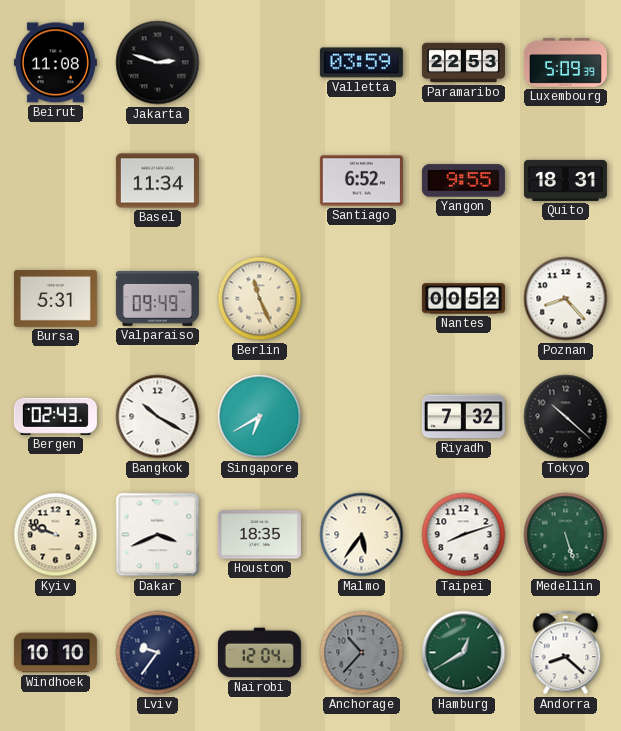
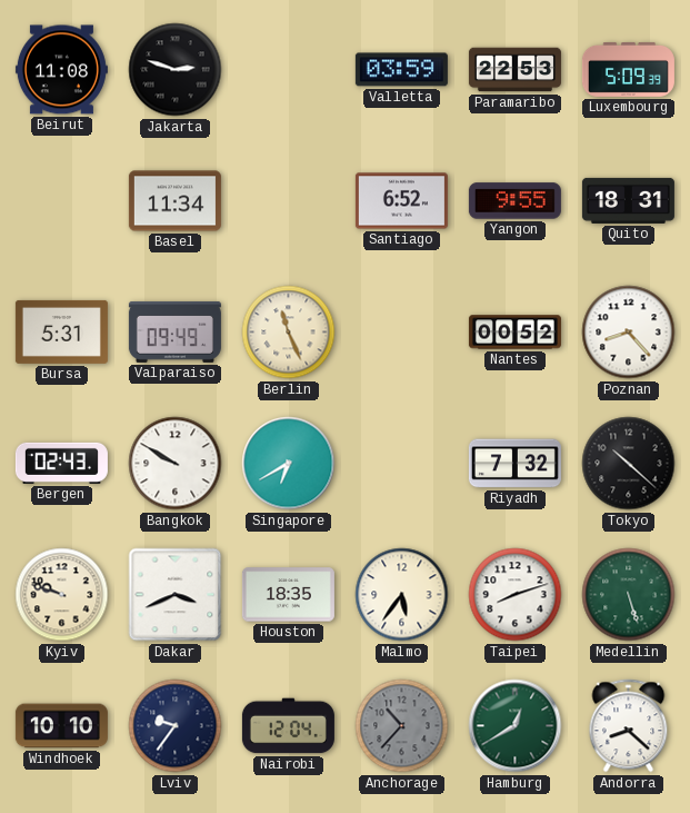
Bangkok: 10:20 -> 9:50
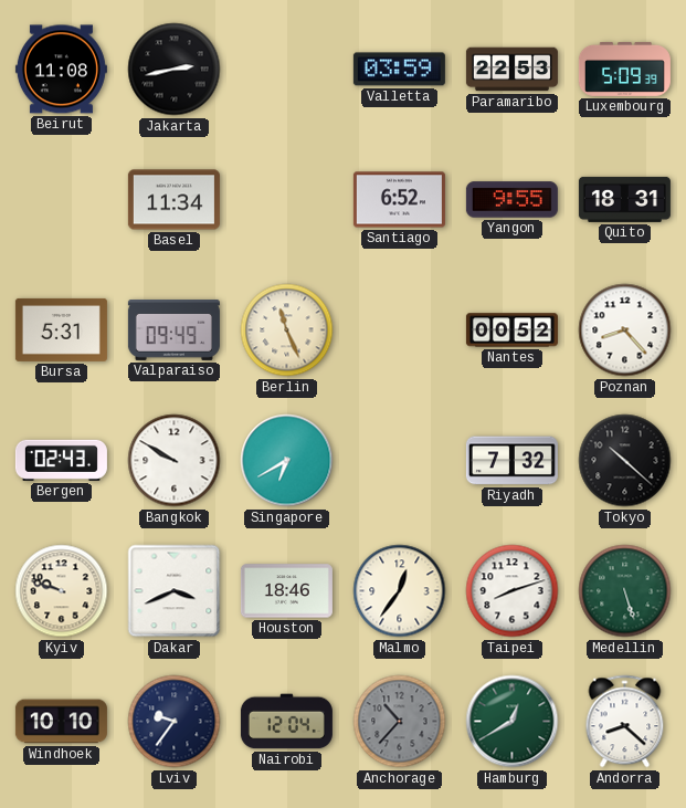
Jakarta: 2:48 -> 2:43
Houston: 18:35 -> 18:46
Malmo: 5:36 -> 12:36
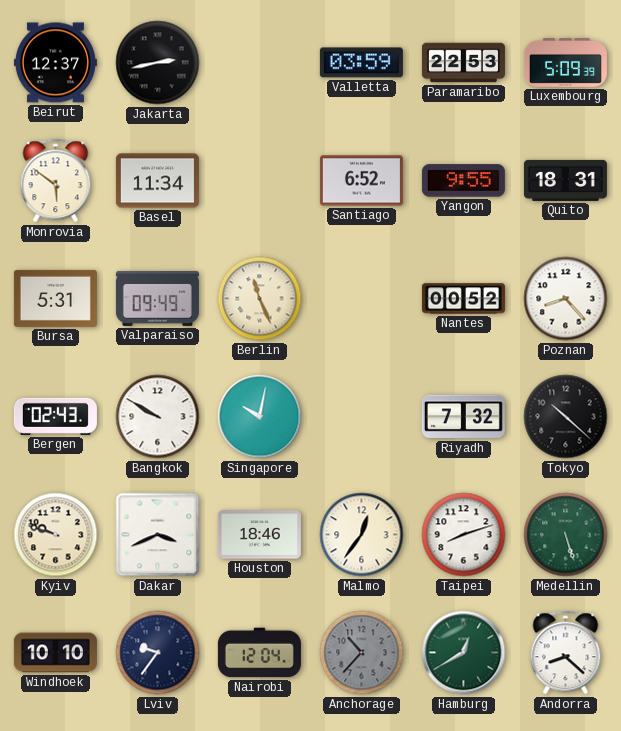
Beirut: 11:08 -> 12:37
Monrovia: none -> 5:51
Singapore: 6:40 -> 10:02
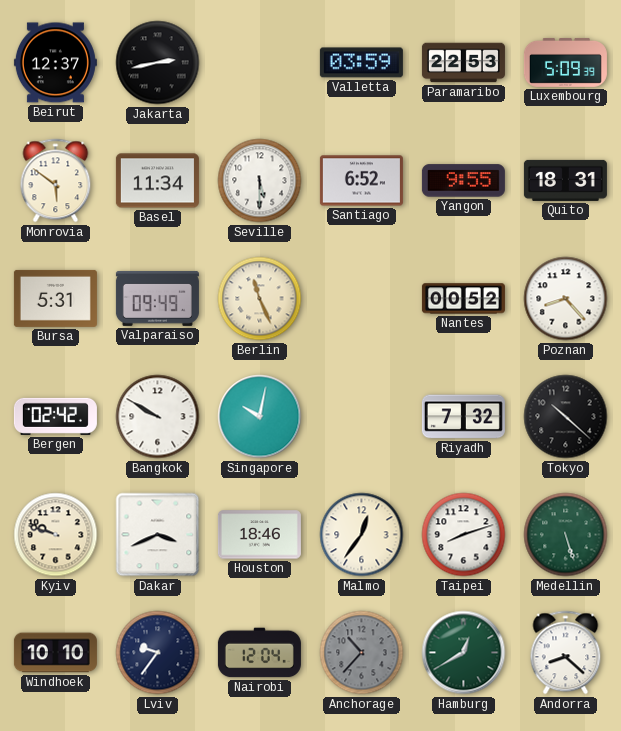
Seville: none -> 5:30
Bergen: 02:43 -> 02:42
